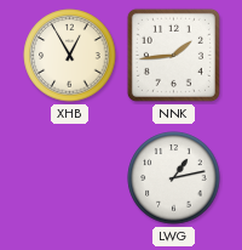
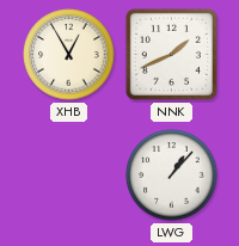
NNK: 1:44 -> 1:41
LWG: 1:13 -> 1:07
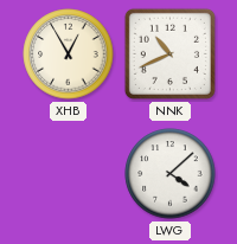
NNK: 1:41 -> 10:41
LWG: 1:07 -> 4:08
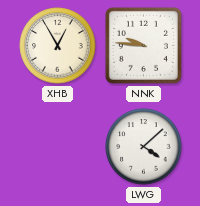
NNK: 10:41 -> 9:46
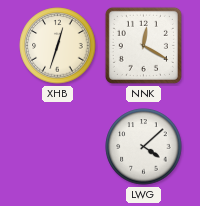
XHB: 12:55 -> 12:33
NNK: 9:46 -> 12:20
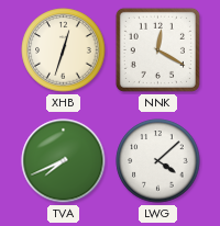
TVA: none -> 7:41
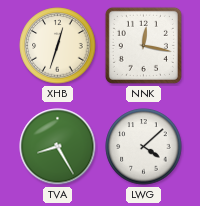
NNK: 12:20 -> 12:17
TVA: 7:41 -> 8:25
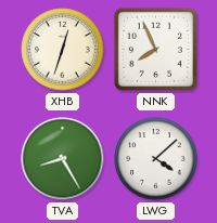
NNK: 12:17 -> 7:56
